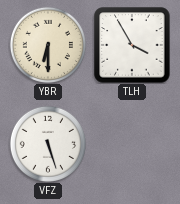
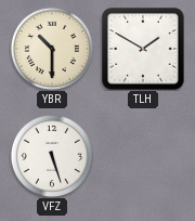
YBR: 6:30 -> 10:30
TLH: 3:55 -> 1:50
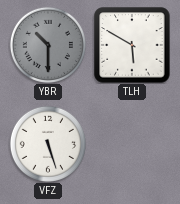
YBR dial: cream -> grey
TLH: 1:50 -> 5:50
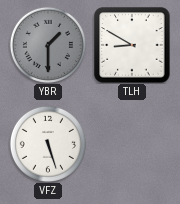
YBR: 10:30 -> 1:30
TLH: 5:50 -> 8:50
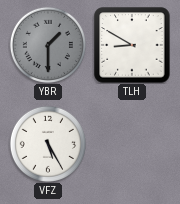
VFZ: 5:27 -> 5:25
